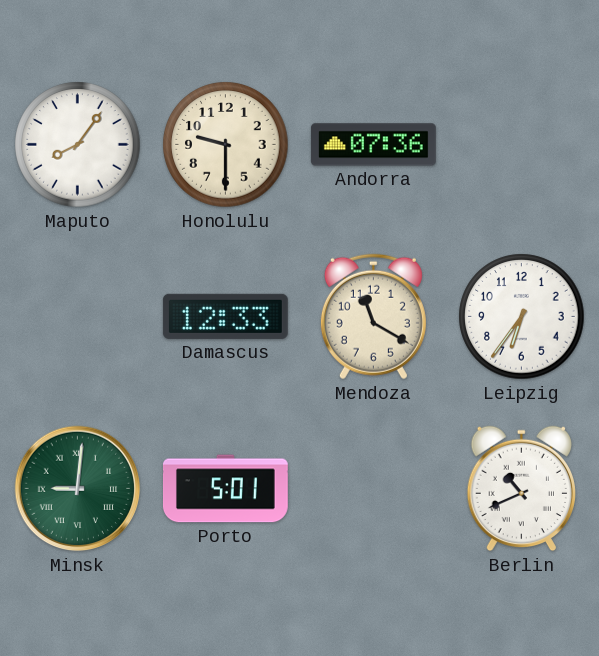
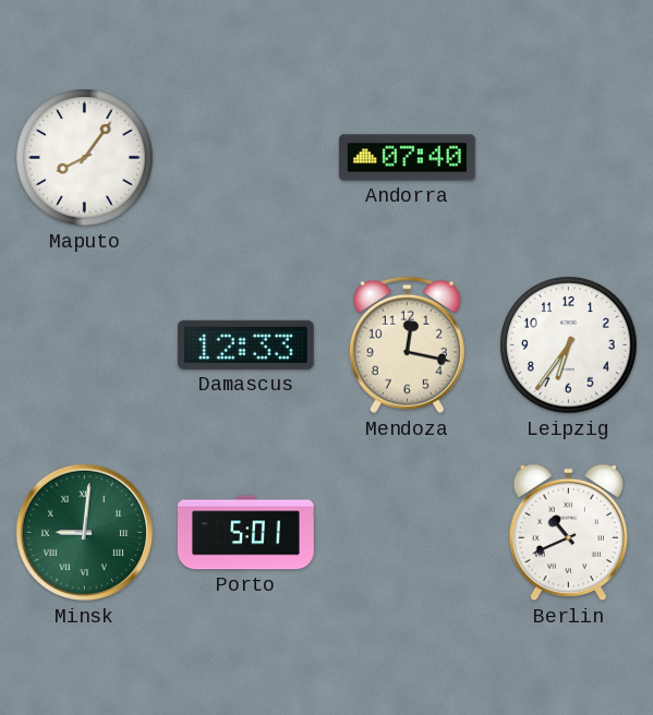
Honolulu: 9:30 -> none
Andorra: 07:36 -> 07:40
Mendoza: 11:20 -> 12:17
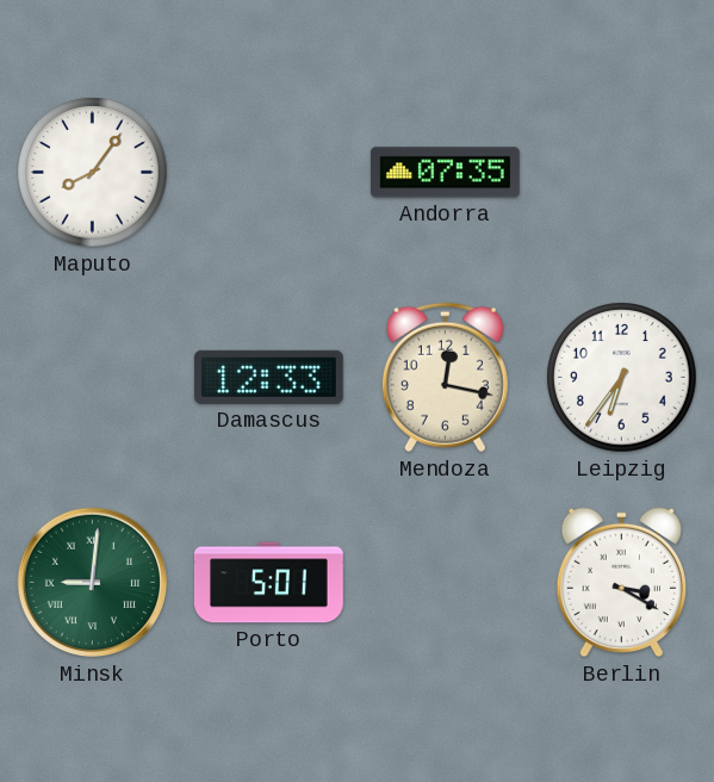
Andorra: 07:40 -> 07:35
Berlin: 10:41 -> 3:20
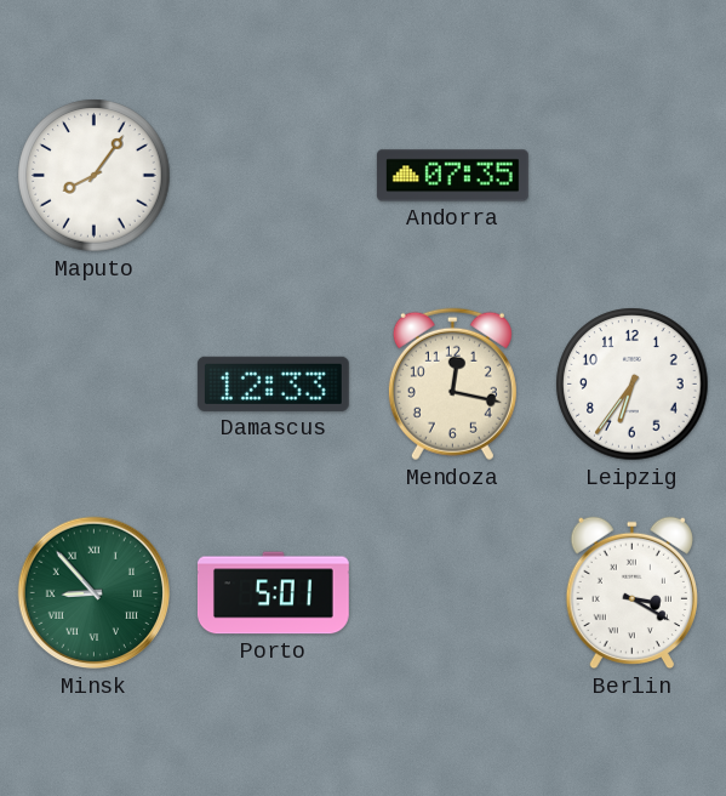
Minsk: 9:01 -> 8:53
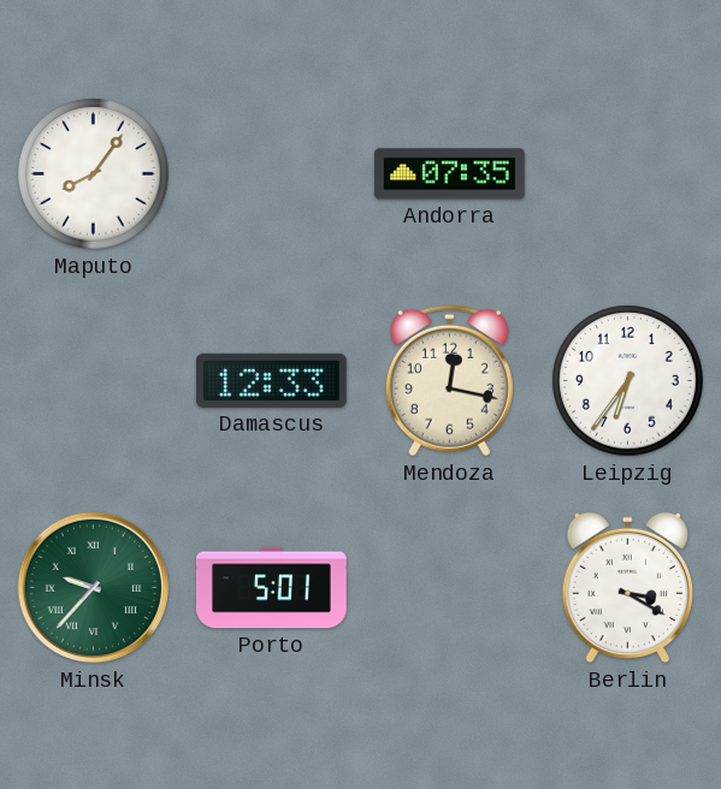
Minsk: 8:53 -> 9:37
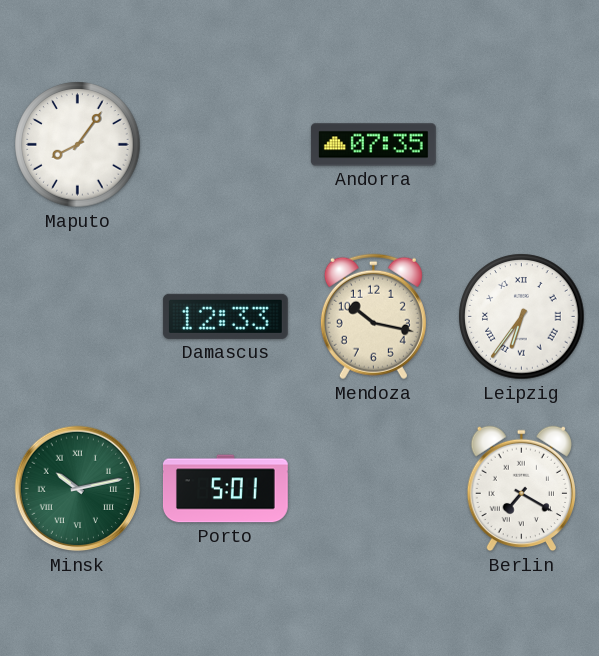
Mendoza: 12:17 -> 10:17
Leipzig numerals: Arabic -> Roman
Minsk: 9:37 -> 10:13
Berlin: 3:20 -> 7:20
